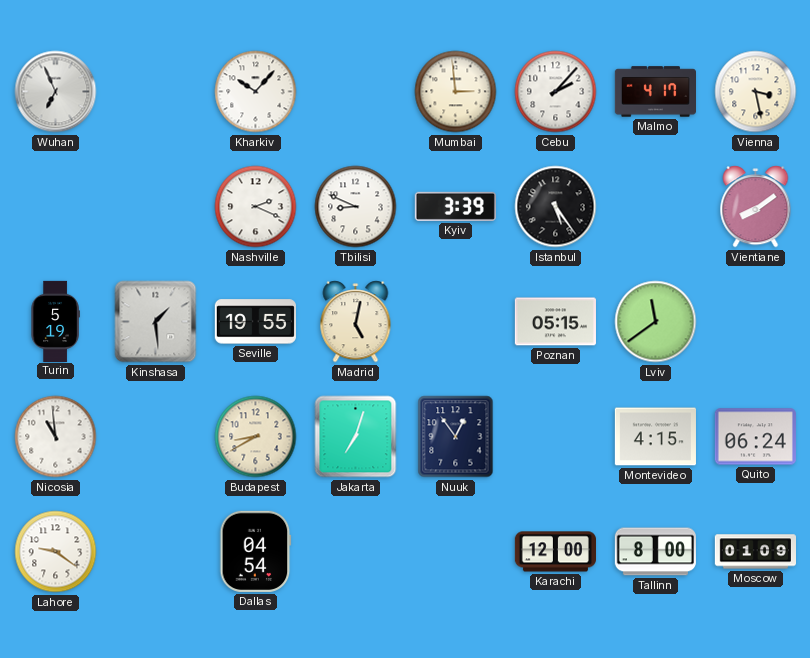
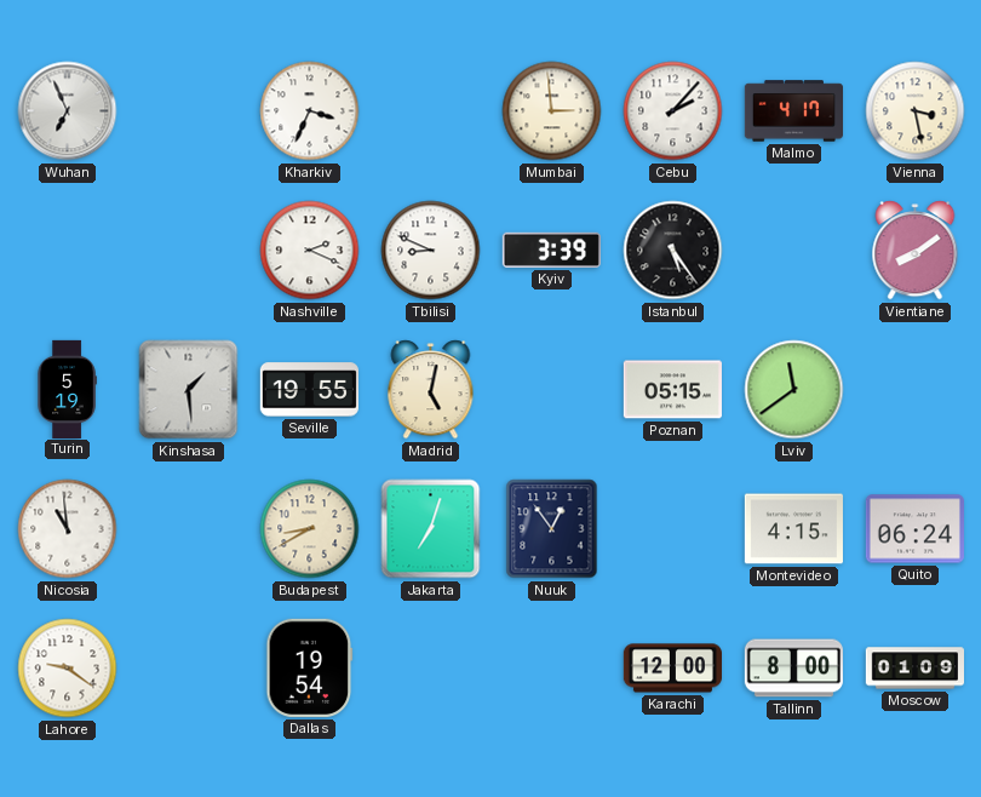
Kharkiv: 10:07 -> 3:34
Dallas: 04:54 -> 19:54
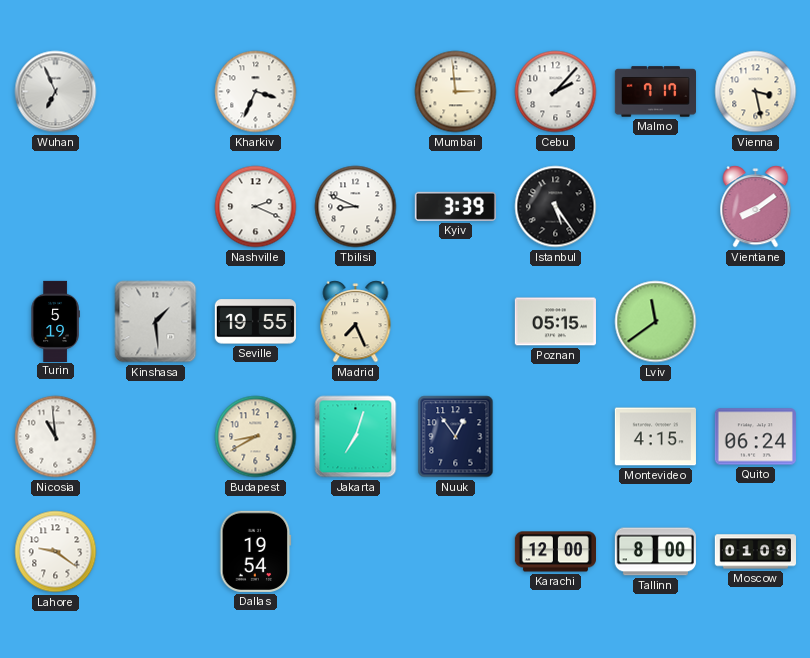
Malmo: 4:17 -> 7:17
Madrid: 5:02 -> 7:26
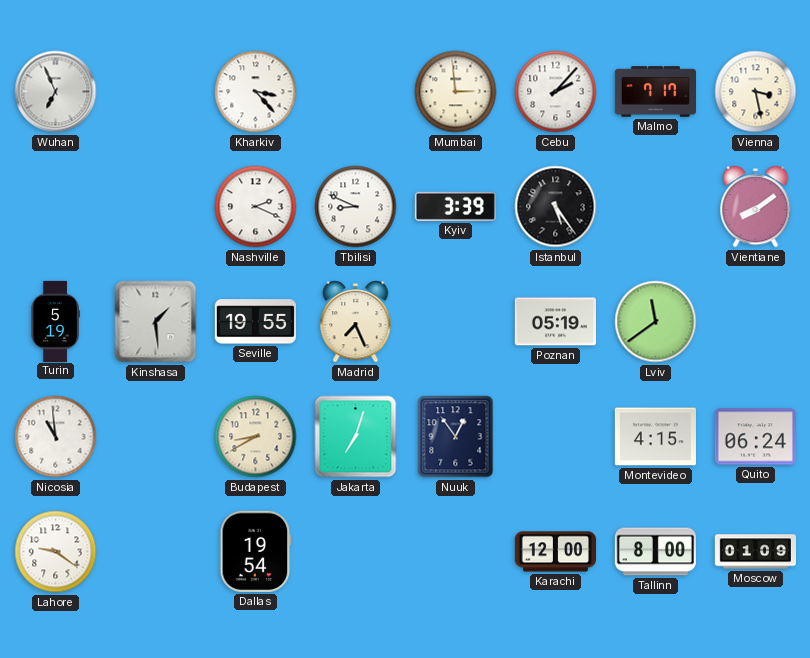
Kharkiv: 3:34 -> 3:23
Poznan: 05:15 -> 05:19
